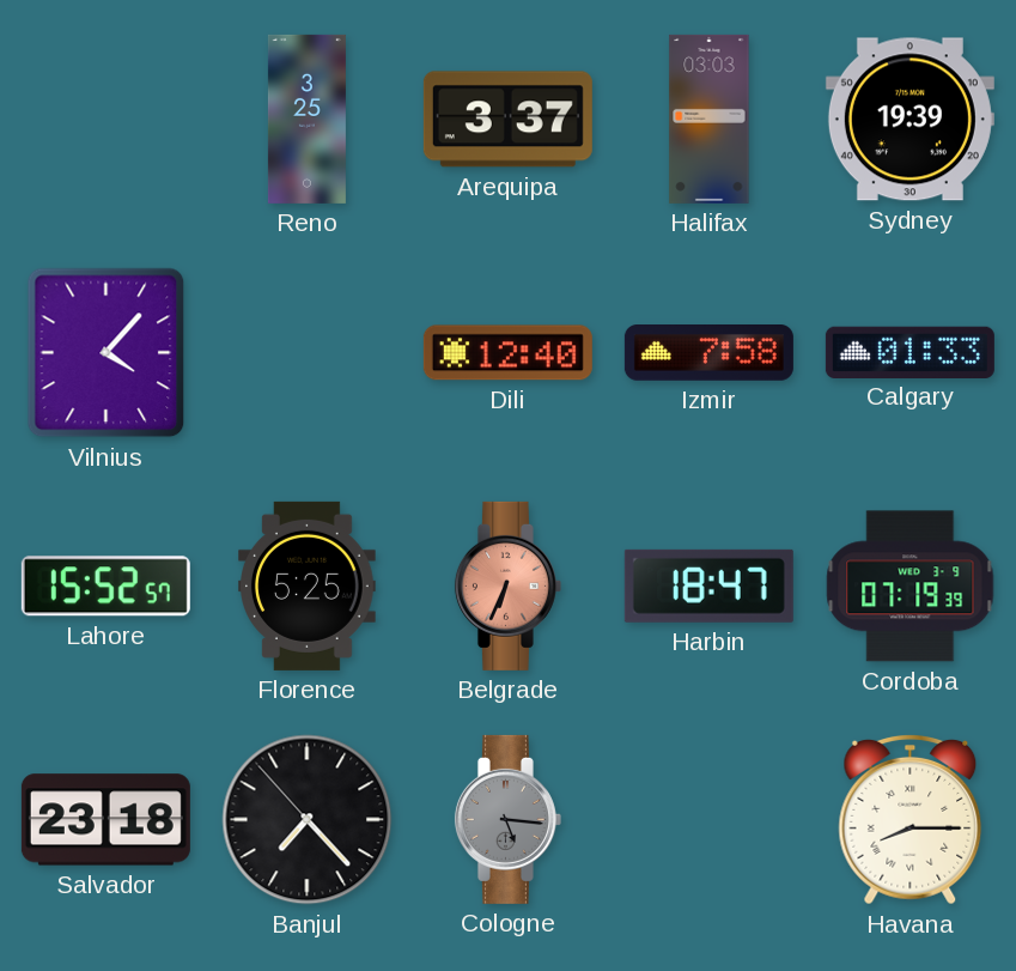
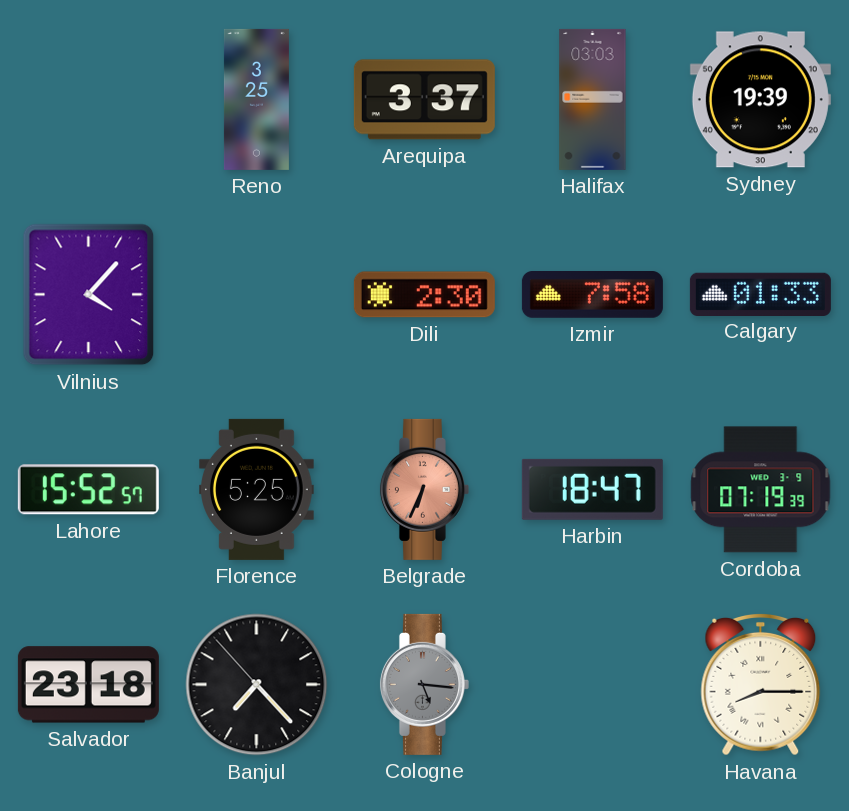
Dili: 12:40 -> 2:30
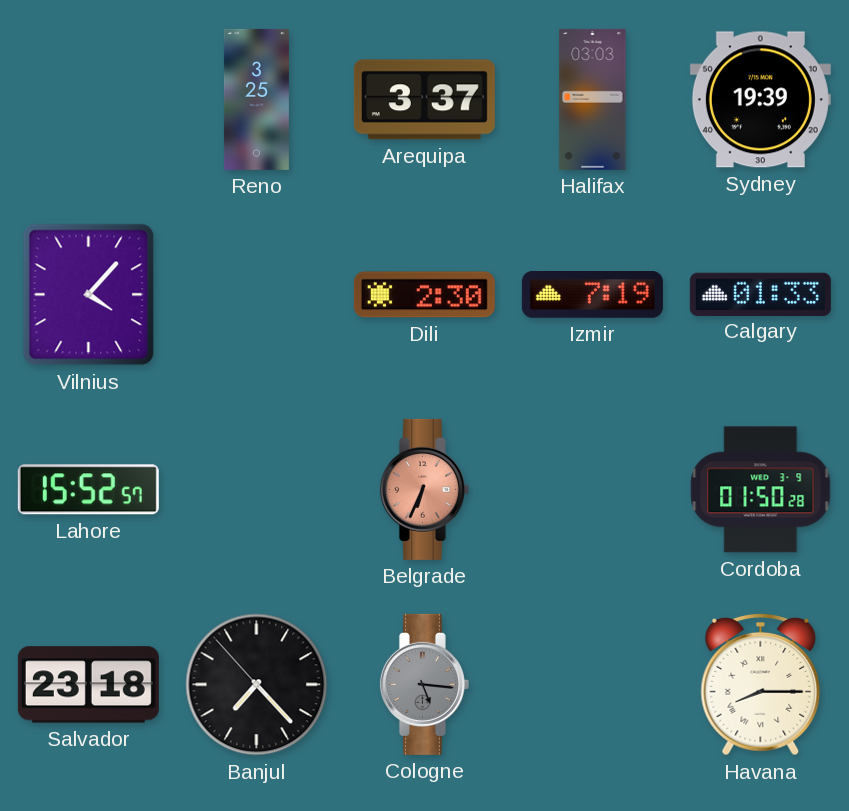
Izmir: 7:58 -> 7:19
Florence: 5:25 -> none
Harbin: 18:47 -> none
Cordoba: 07:19 -> 01:50
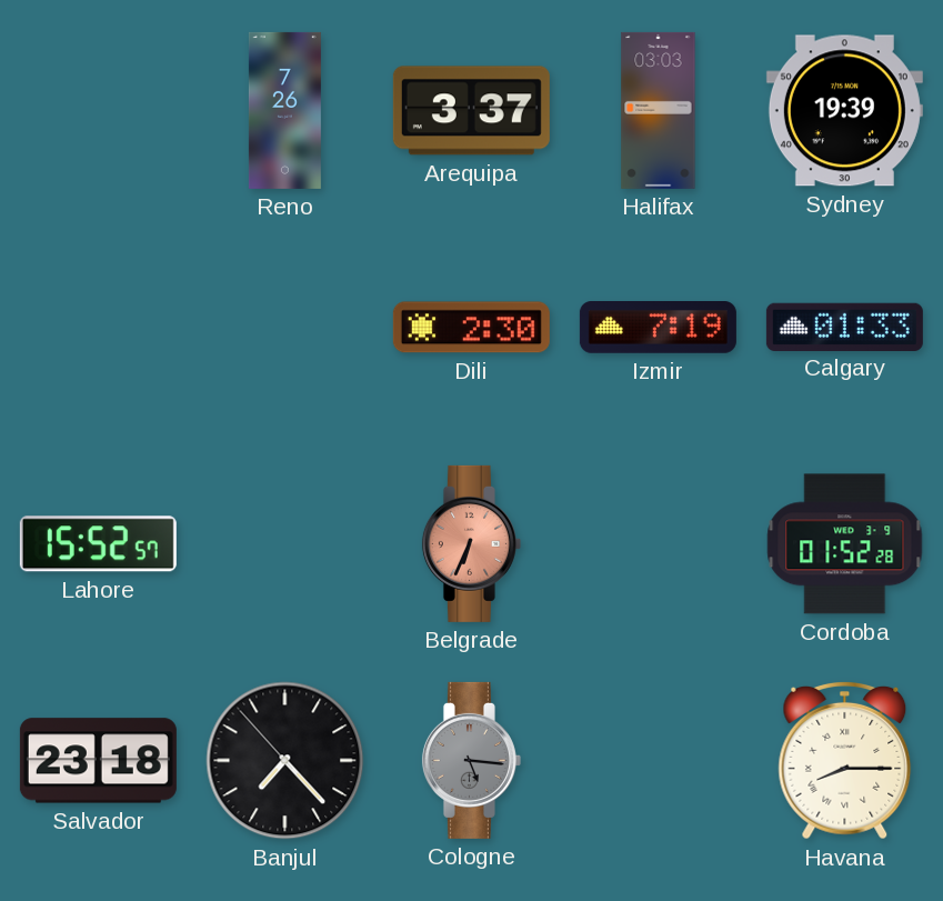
Reno: 3:25 -> 7:26
Vilnius: 4:07 -> none
Cordoba: 01:50 -> 01:52
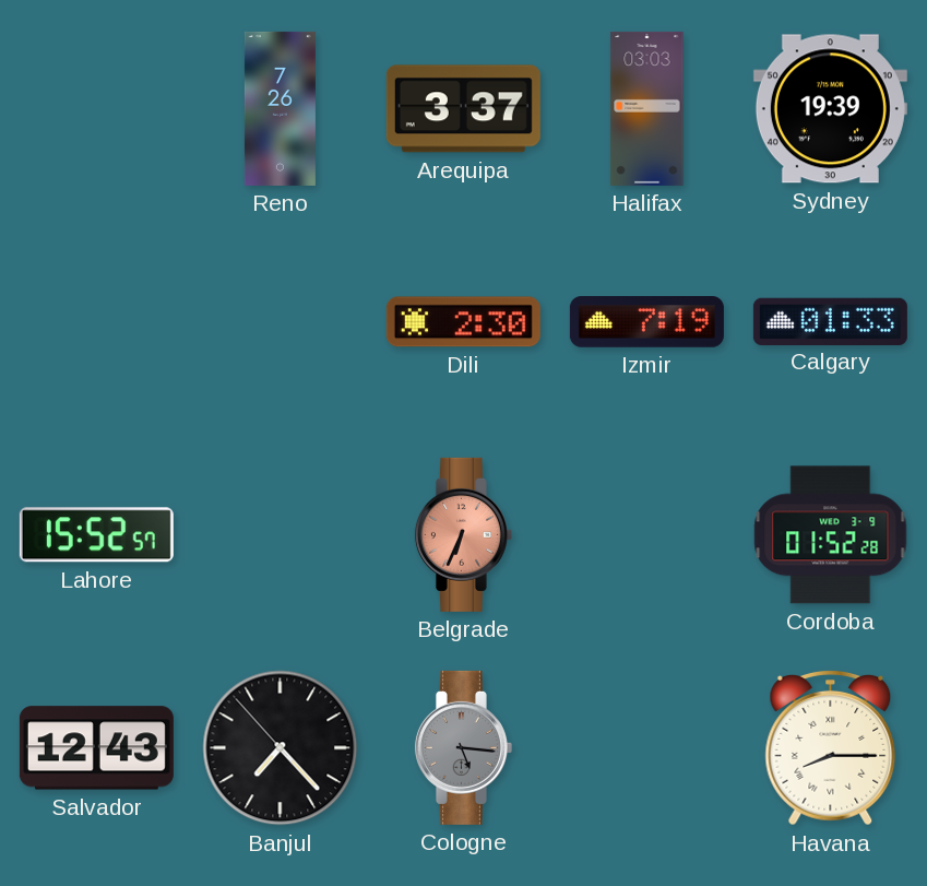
Salvador: 23:18 -> 12:43
